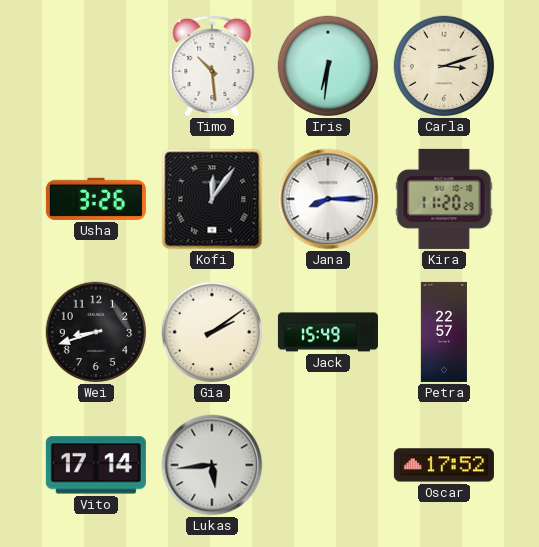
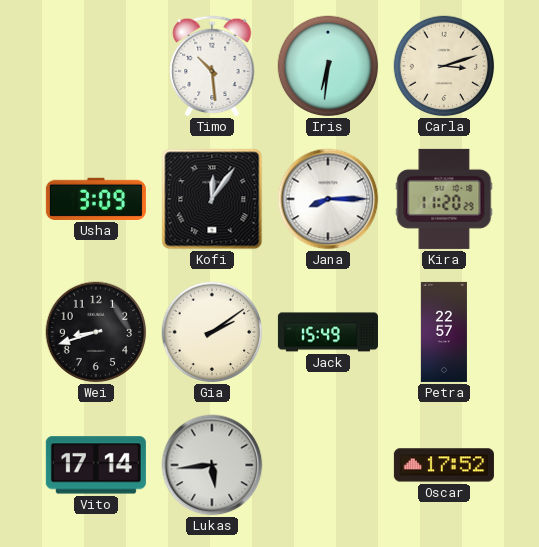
Usha: 3:26 -> 3:09
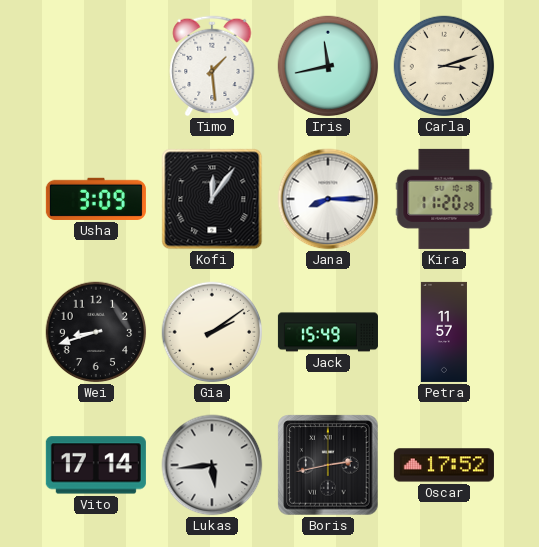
Timo: 10:29 -> 1:29
Iris: 6:31 -> 11:43
Petra: 22:57 -> 11:57
Boris: none -> 2:43
